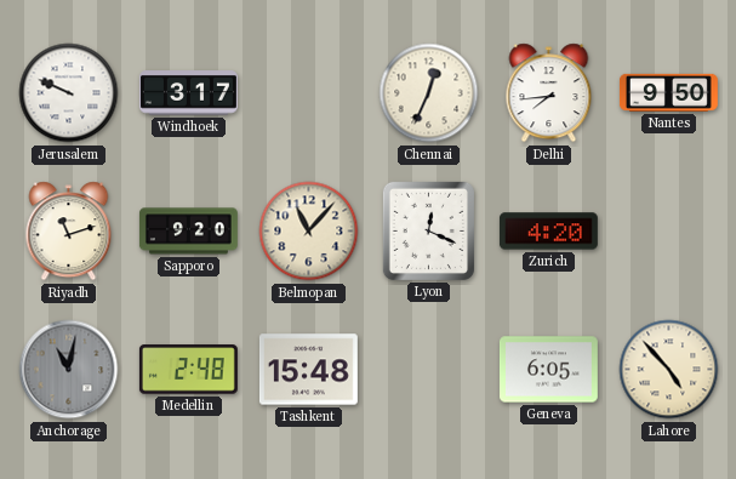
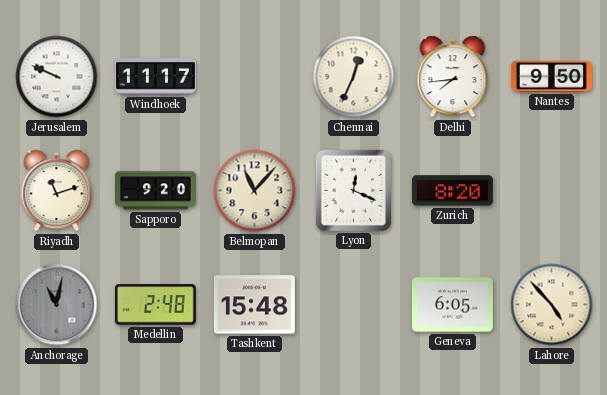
Windhoek: 3:17 -> 11:17
Zurich: 4:20 -> 8:20
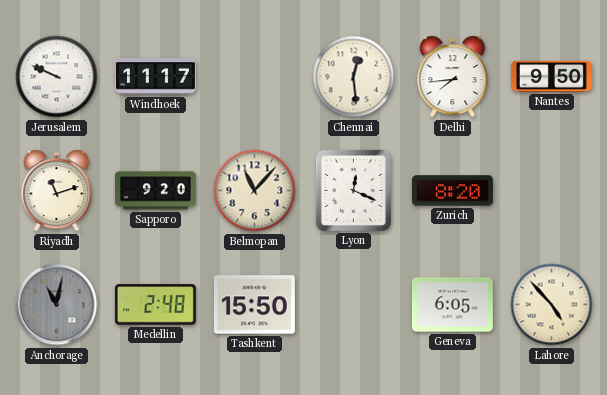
Chennai: 12:34 -> 12:29
Tashkent: 15:48 -> 15:50
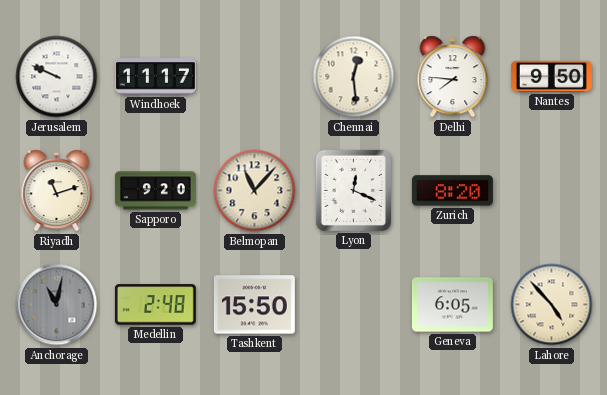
Delhi: 7:44 -> 7:46
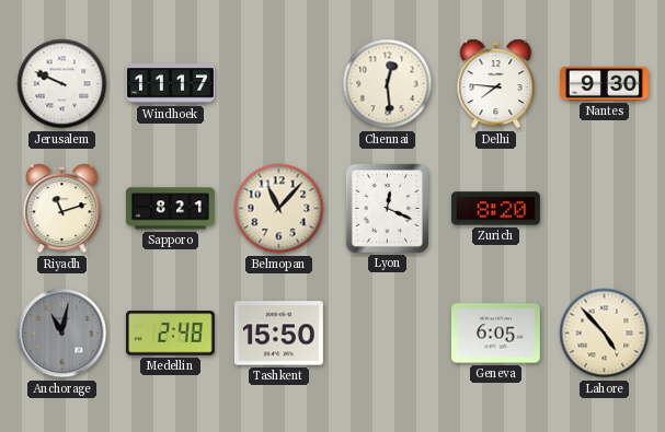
Nantes: 9:50 -> 9:30
Sapporo: 9:20 -> 8:21
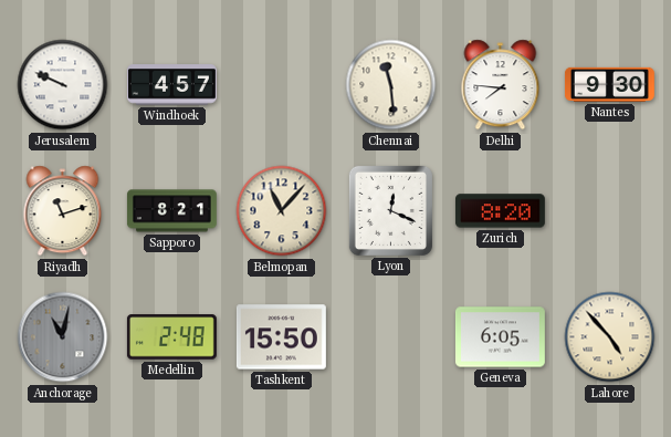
Windhoek: 11:17 -> 4:57
Chennai: 12:29 -> 11:29
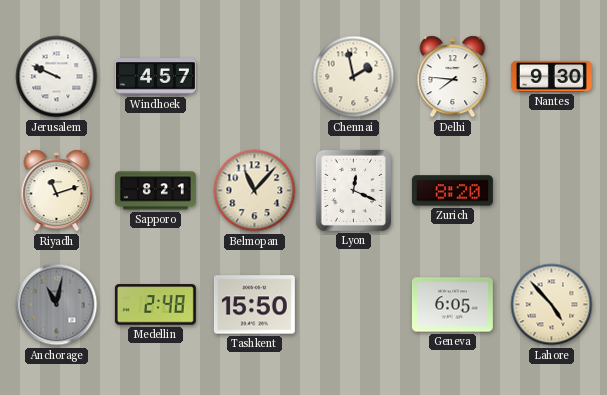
Chennai: 11:29 -> 1:58
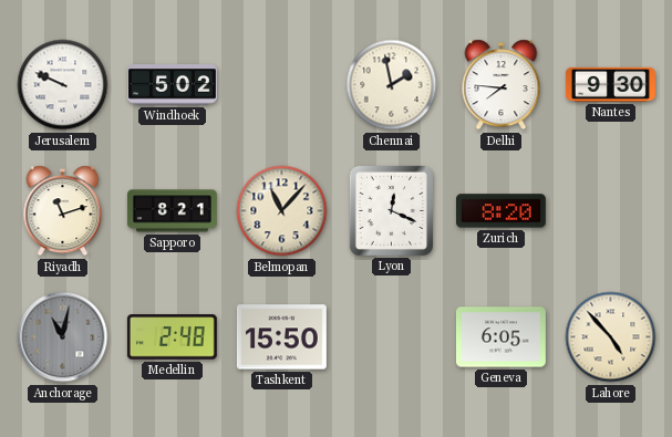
Windhoek: 4:57 -> 5:02
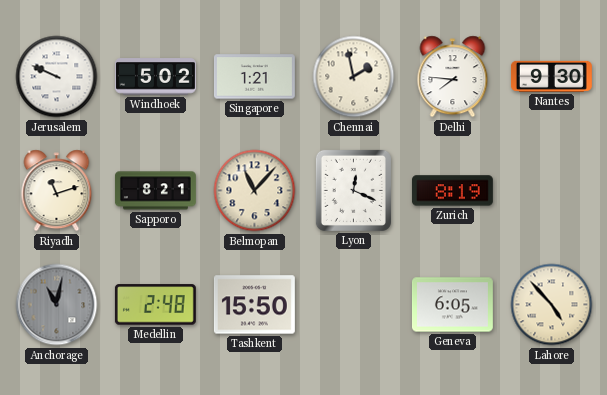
Singapore: none -> 1:21
Zurich: 8:20 -> 8:19
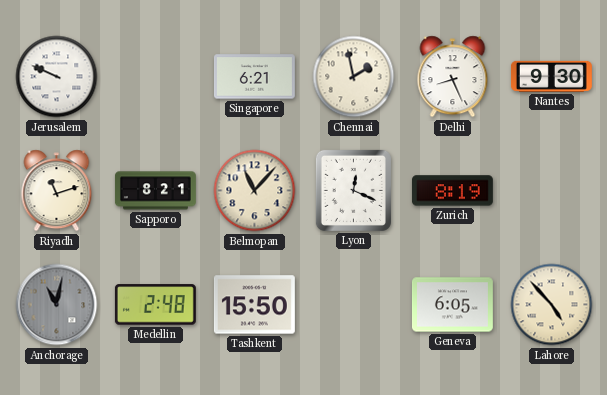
Windhoek: 5:02 -> none
Singapore: 1:21 -> 6:21
Delhi: 7:46 -> 8:26
